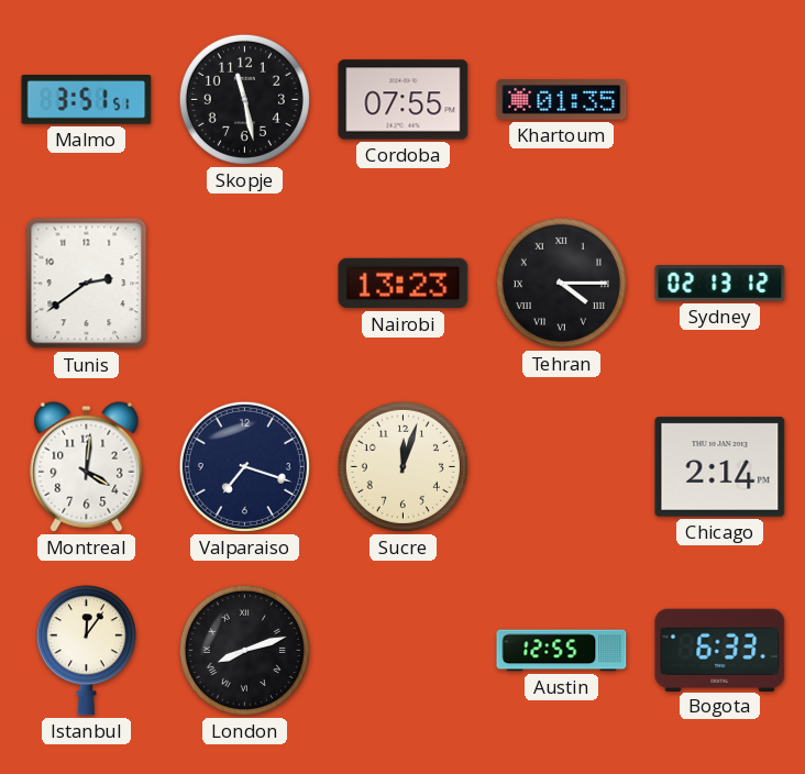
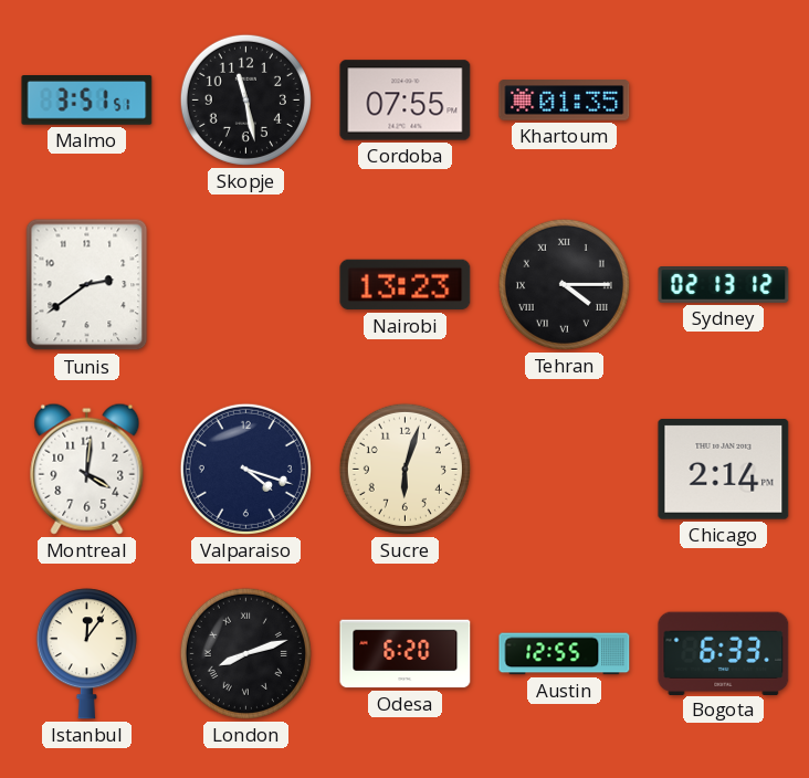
Valparaiso: 7:18 -> 4:18
Sucre: 12:03 -> 6:03
Odesa: none -> 6:20
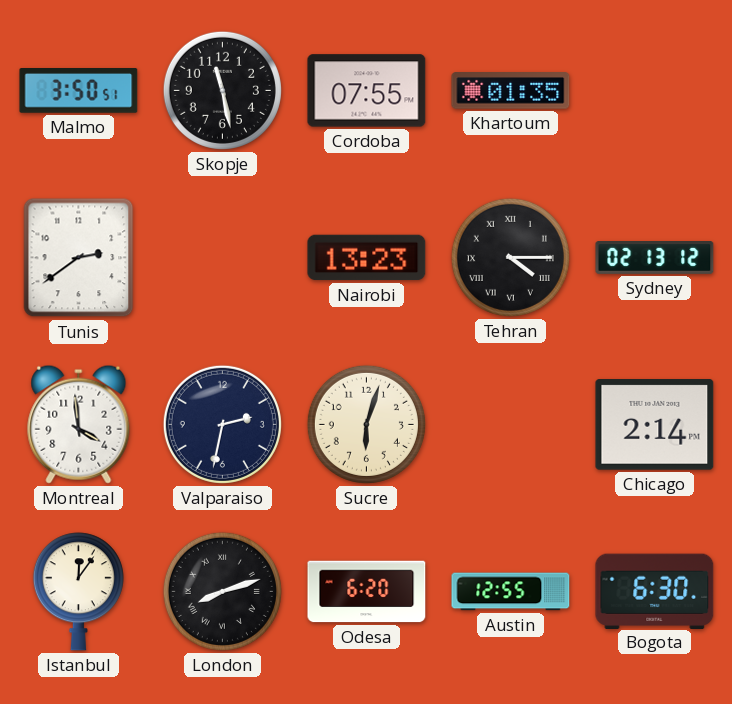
Malmo: 3:51 -> 3:50
Montreal: 4:01 -> 3:59
Valparaiso: 4:18 -> 2:32
Bogota: 6:33 -> 6:30
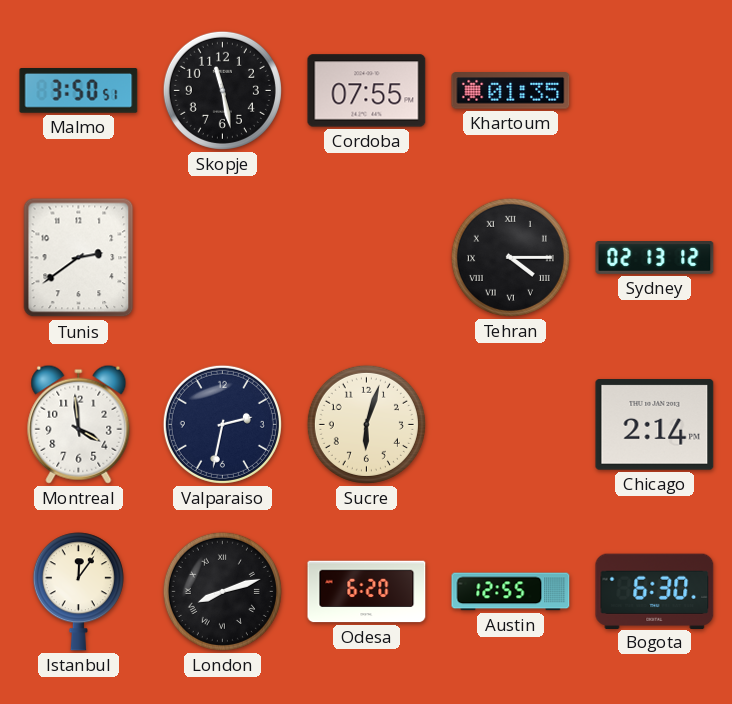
Nairobi: 13:23 -> none
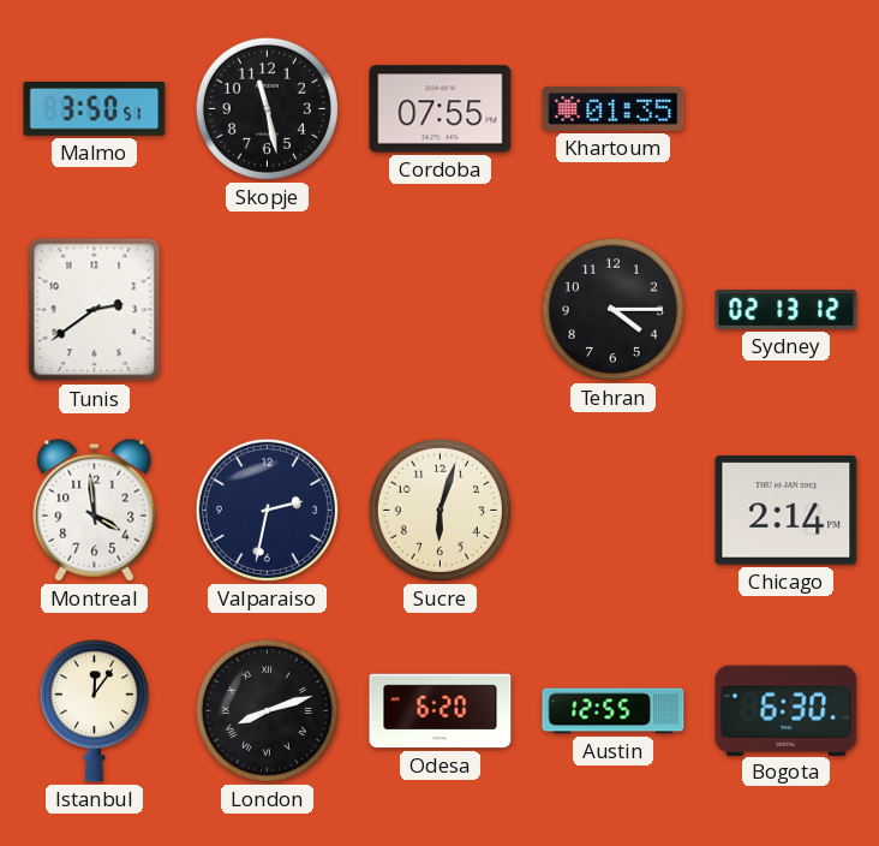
Tehran numerals: Roman -> Arabic
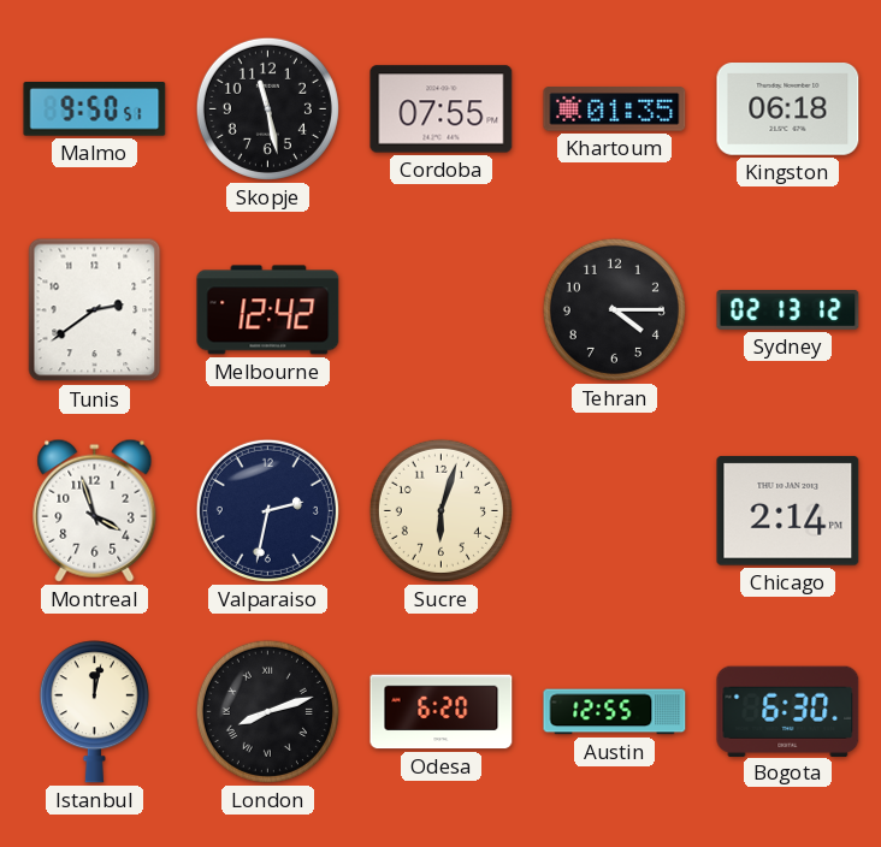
Malmo: 3:50 -> 9:50
Kingston: none -> 06:18
Melbourne: none -> 12:42
Montreal: 3:59 -> 3:57
Istanbul: 12:06 -> 12:02
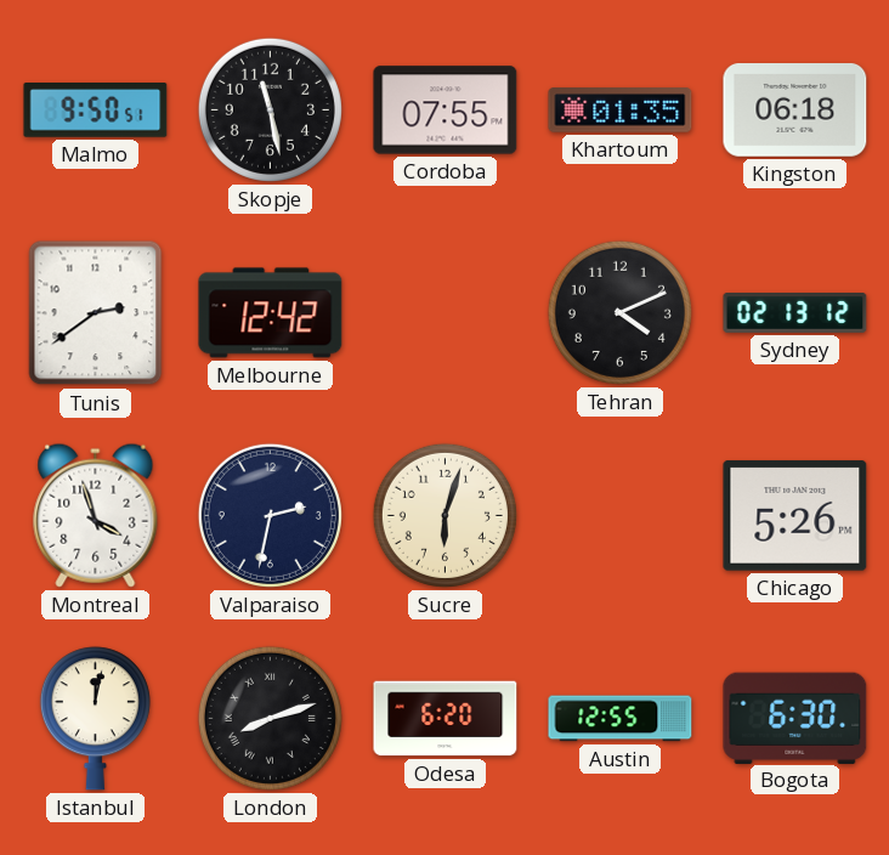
Tehran: 4:15 -> 4:11
Chicago: 2:14 -> 5:26
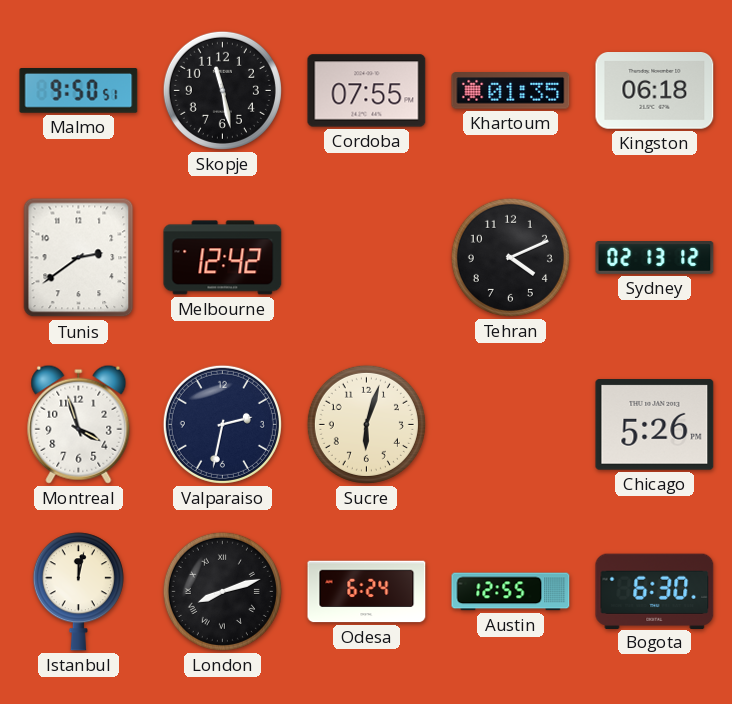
Odesa: 6:20 -> 6:24
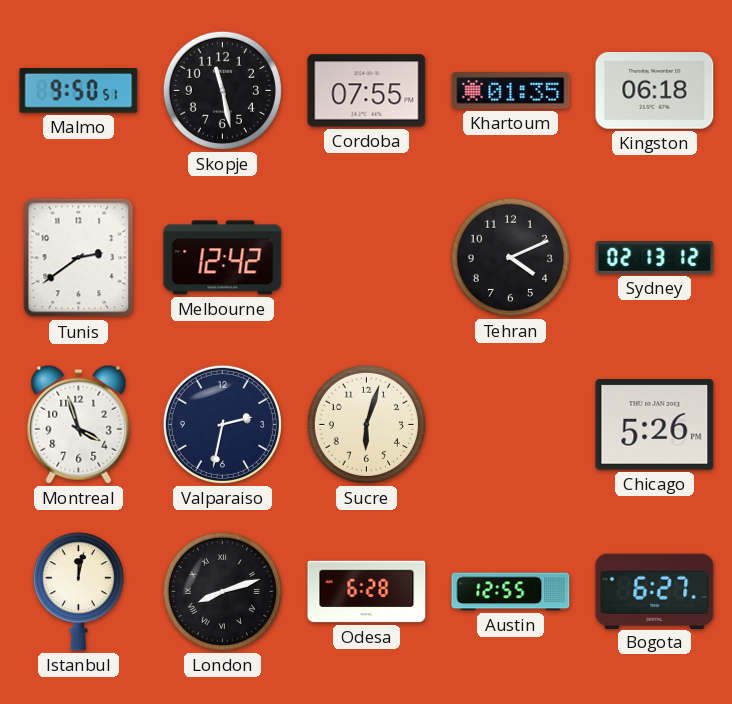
Odesa: 6:24 -> 6:28
Bogota: 6:30 -> 6:27
